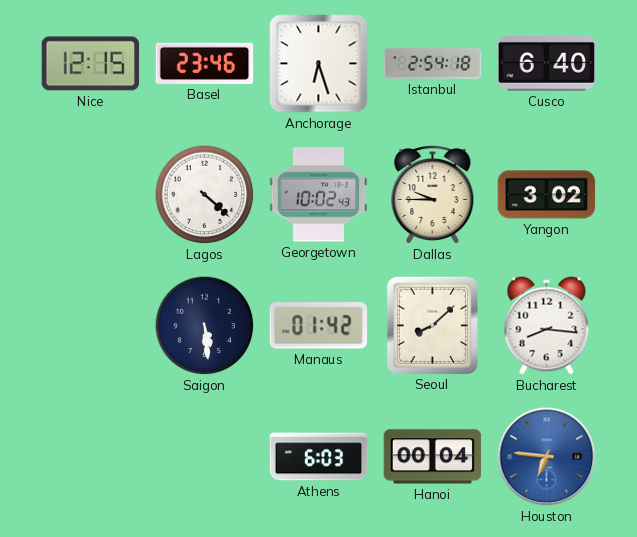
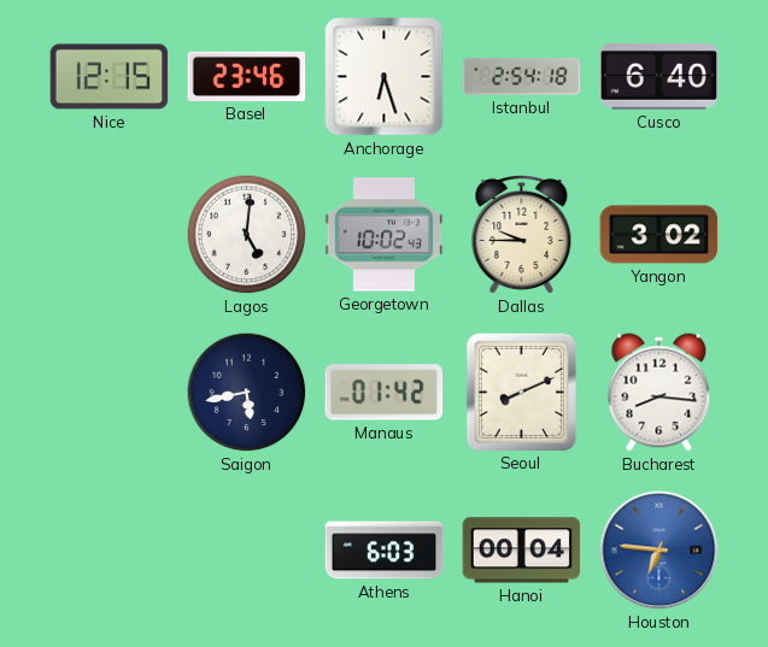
Lagos: 4:22 -> 5:01
Saigon: 5:29 -> 5:43
Seoul: 8:08 -> 8:11
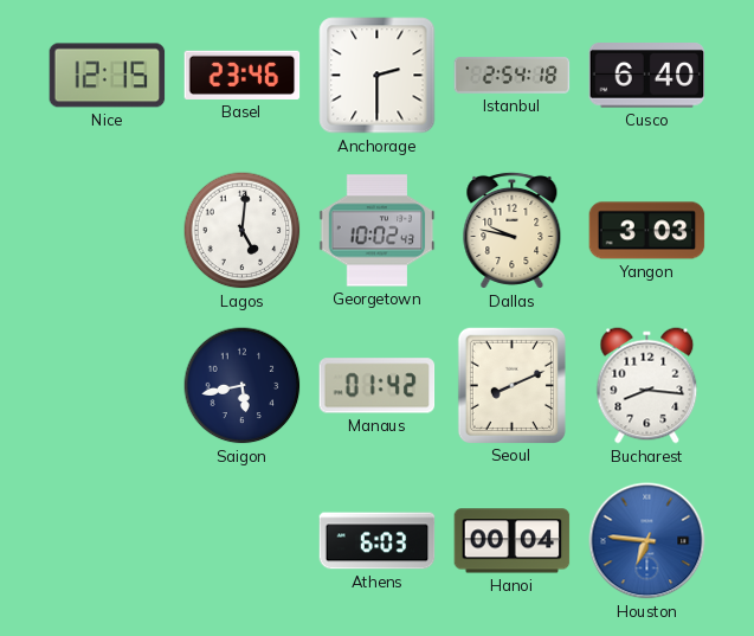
Anchorage: 6:27 -> 2:30
Dallas: 9:45 -> 9:47
Yangon: 3:02 -> 3:03
